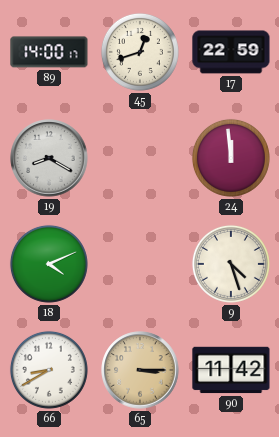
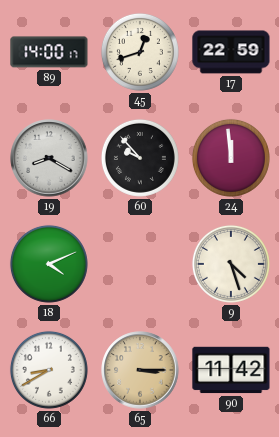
60: none -> 9:53
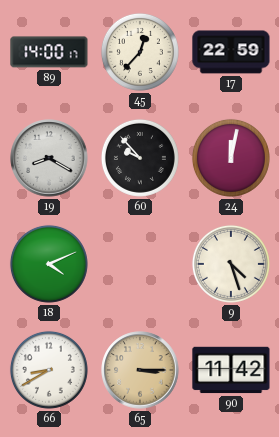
45: 12:42 -> 12:37
24: 11:59 -> 12:02
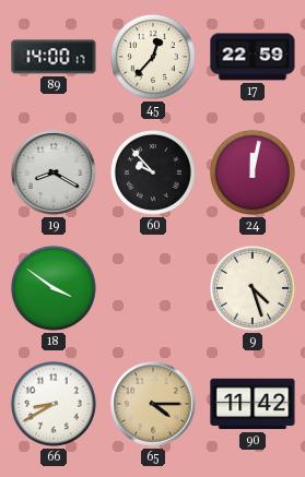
18: 4:11 -> 3:51
65: 3:15 -> 4:15
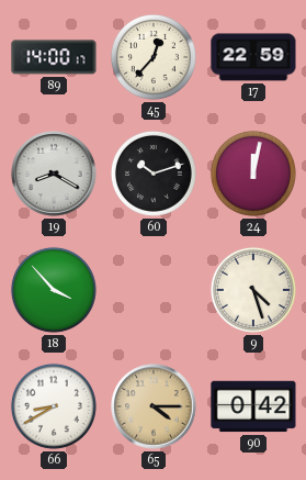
60: 9:53 -> 10:12
18: 3:51 -> 3:53
90: 11:42 -> 0:42
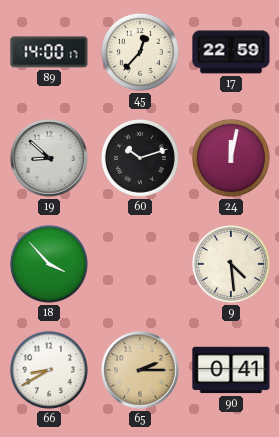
19: 8:20 -> 8:52
9: 4:27 -> 4:29
65: 4:15 -> 2:15
90: 0:42 -> 0:41
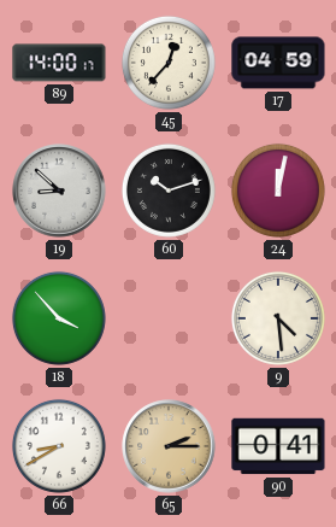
17: 22:59 -> 04:59
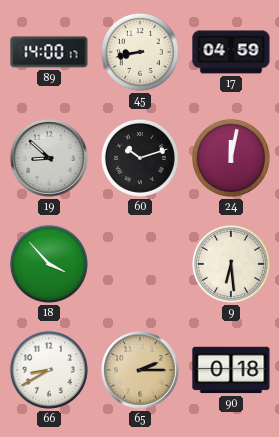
45: 12:37 -> 8:43
9: 4:29 -> 6:29
90: 0:41 -> 0:18
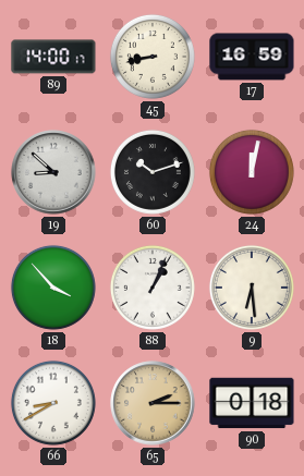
17: 04:59 -> 16:59
88: none -> 1:04
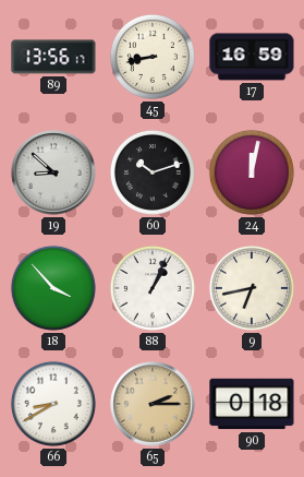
89: 14:00 -> 13:56
9: 6:29 -> 6:43
